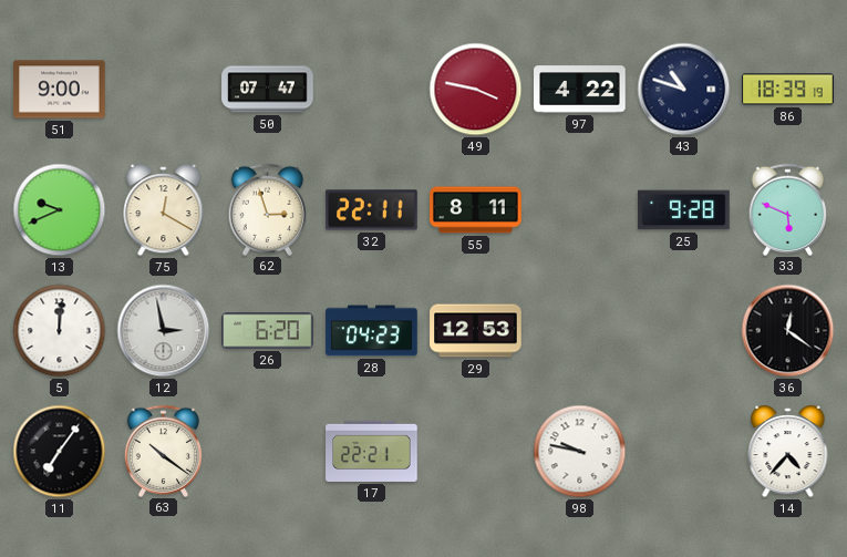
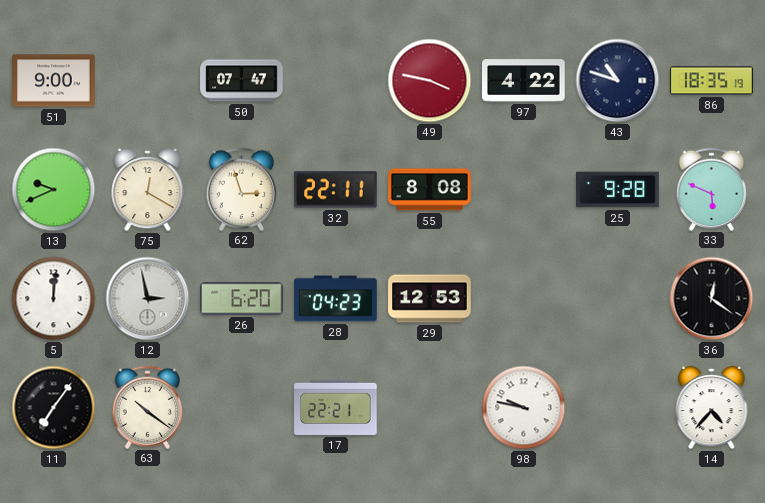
86: 18:39 -> 18:35
55: 8:11 -> 8:08
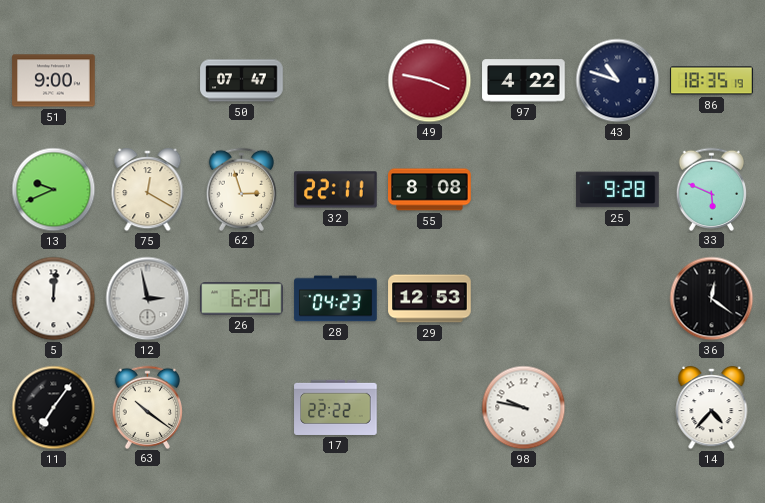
17: 22:21 -> 22:22
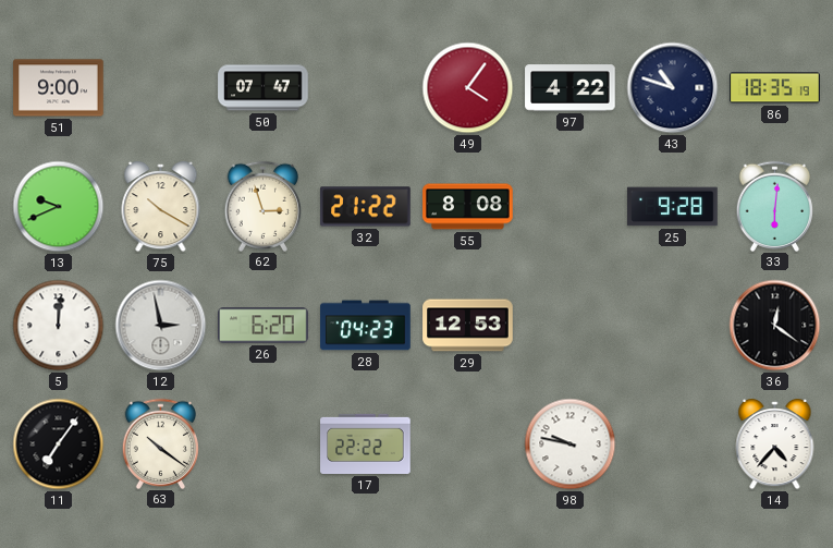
49: 3:47 -> 4:06
75: 12:20 -> 10:20
32: 22:11 -> 21:22
33: 5:49 -> 6:01
